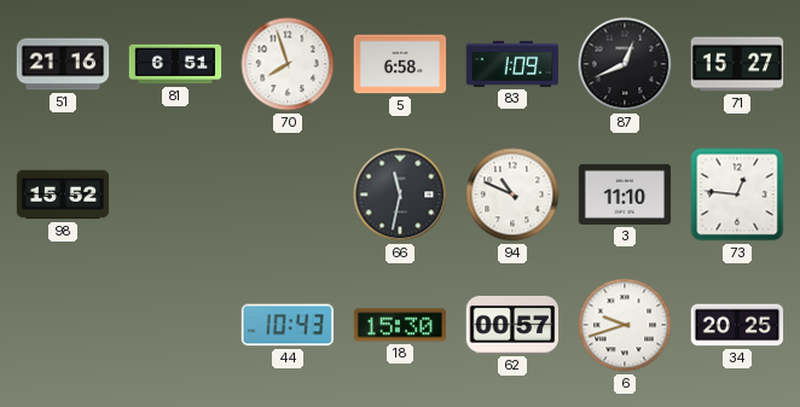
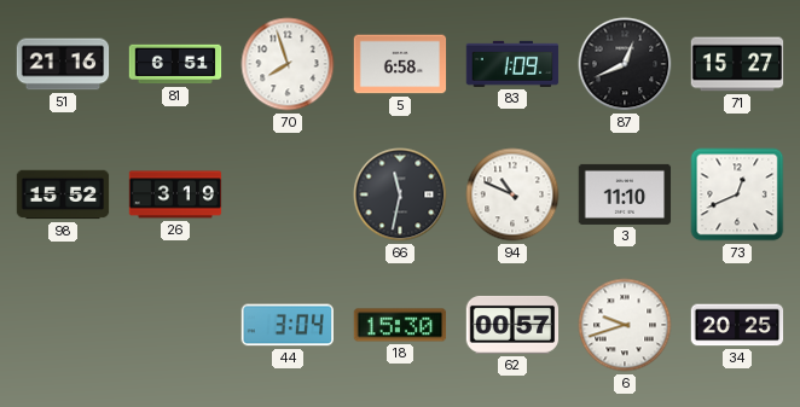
26: none -> 3:19
73: 12:46 -> 12:41
44: 10:43 -> 3:04
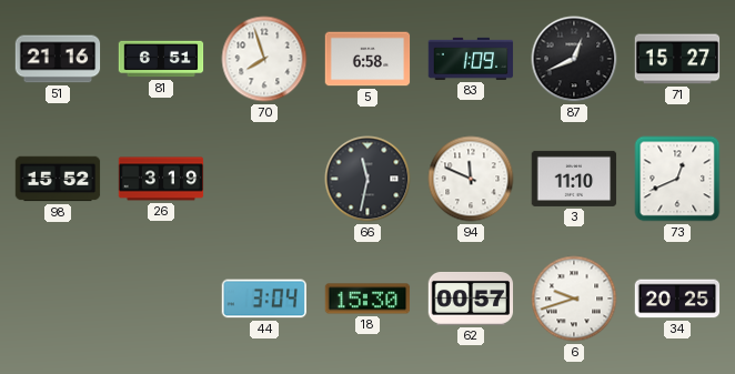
94: 10:49 -> 11:49
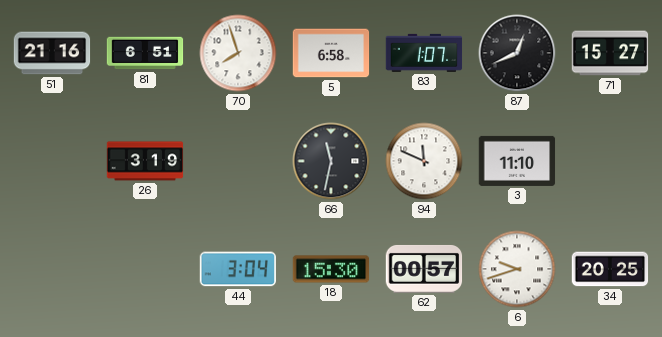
83: 1:09 -> 1:07
98: 15:52 -> none
73: 12:41 -> none
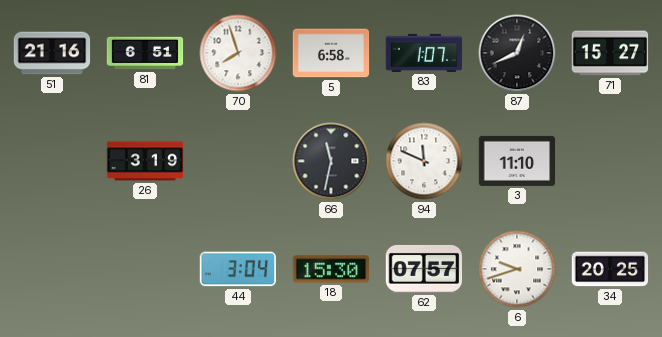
62: 00:57 -> 07:57
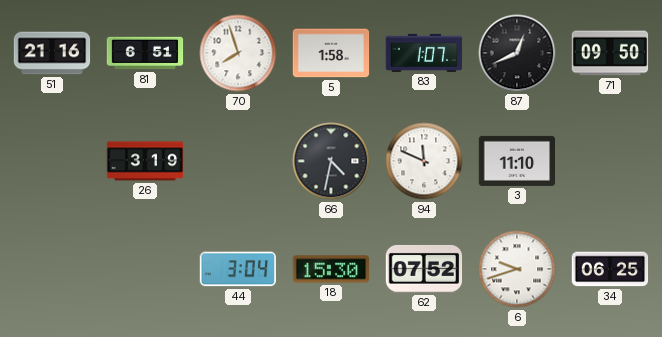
5: 6:58 -> 1:58
71: 15:27 -> 09:50
66: 11:32 -> 4:32
62: 07:57 -> 07:52
34: 20:25 -> 06:25
